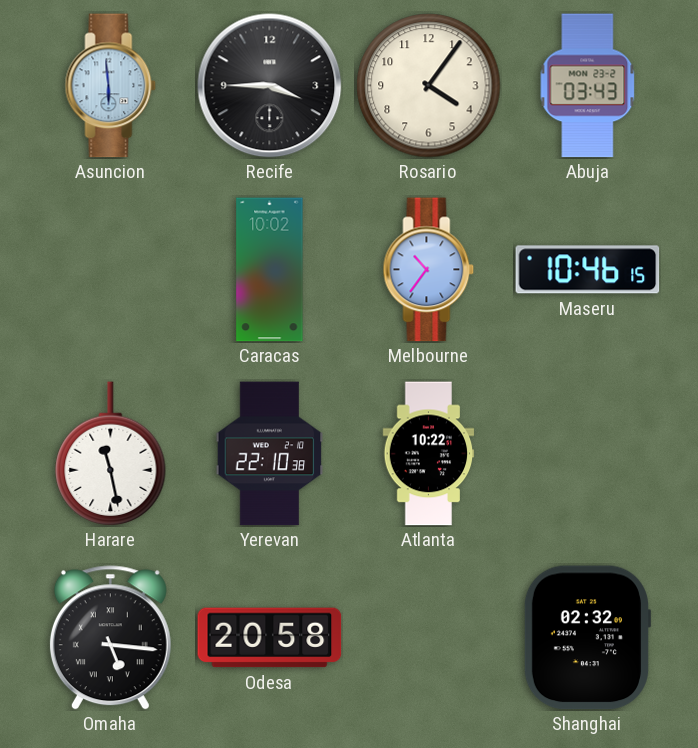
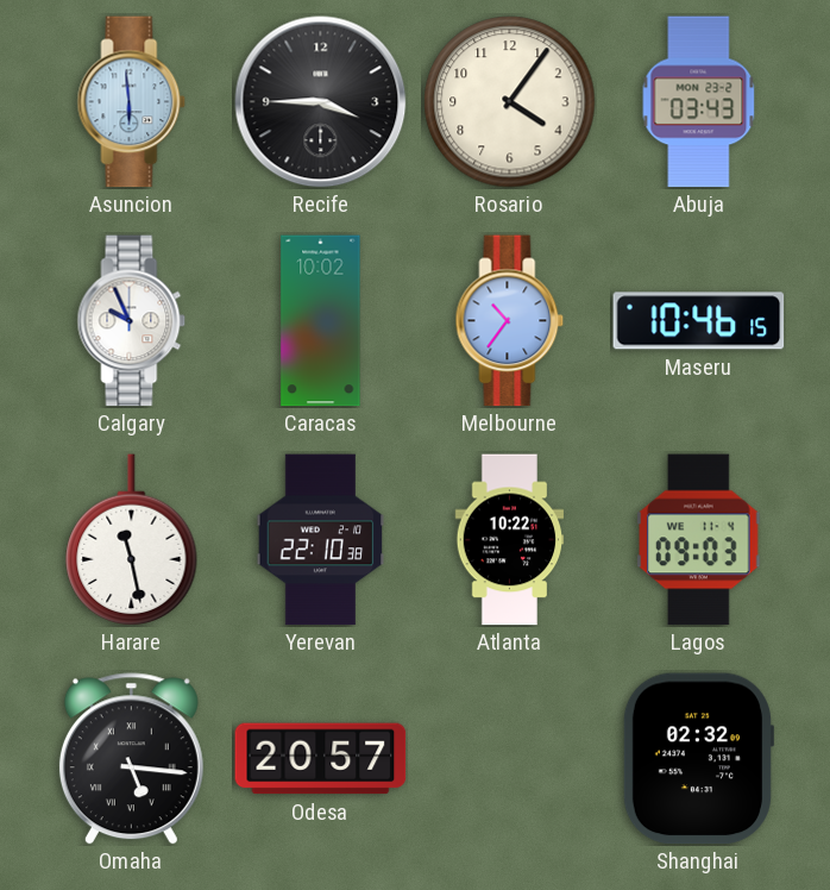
Calgary: none -> 9:56
Lagos: none -> 09:03
Odesa: 20:58 -> 20:57
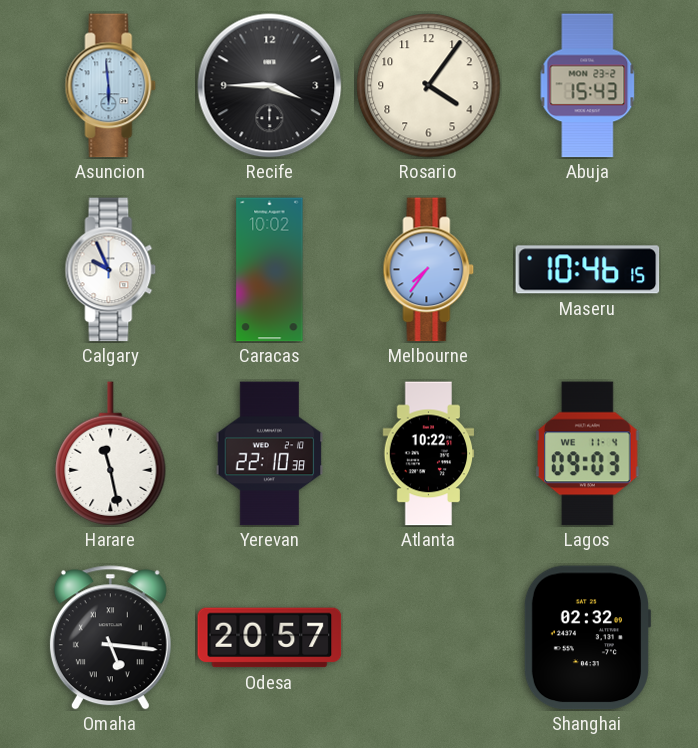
Abuja: 03:43 -> 15:43
Melbourne: 10:36 -> 7:36
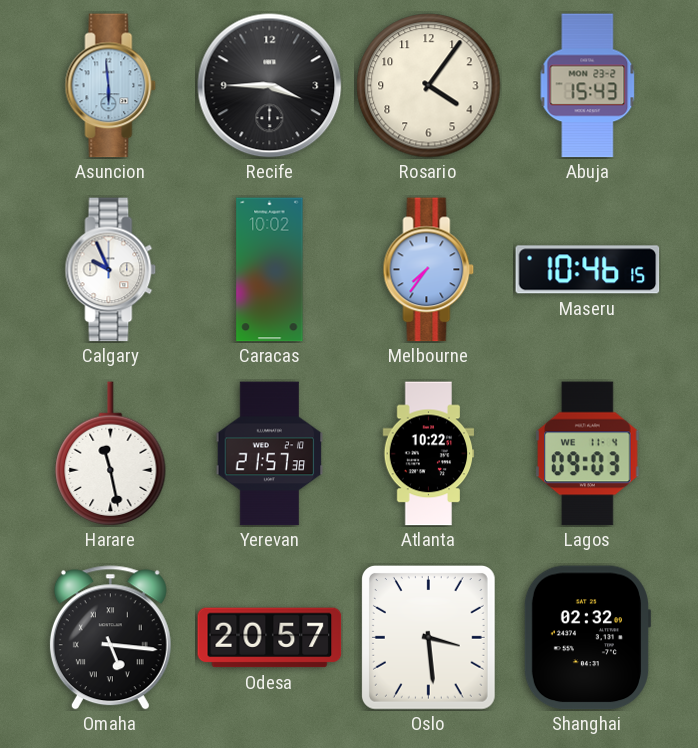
Yerevan: 22:10 -> 21:57
Oslo: none -> 3:29
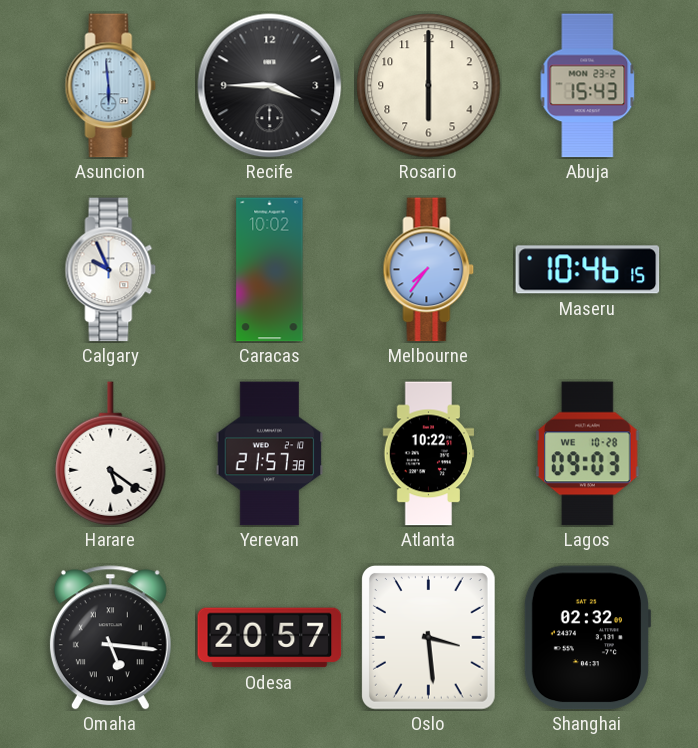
Rosario: 4:06 -> 6:00
Harare: 11:28 -> 5:21
Lagos date: WE 11-4 -> WE 10-28
